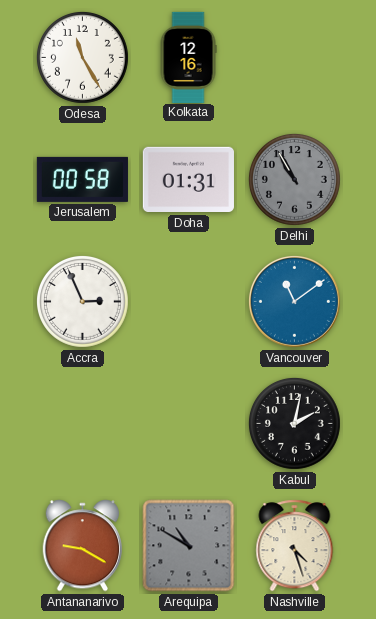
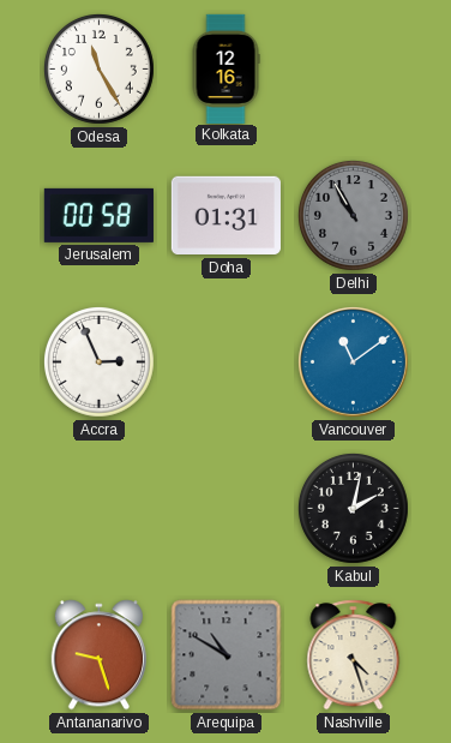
Antananarivo: 9:20 -> 9:27
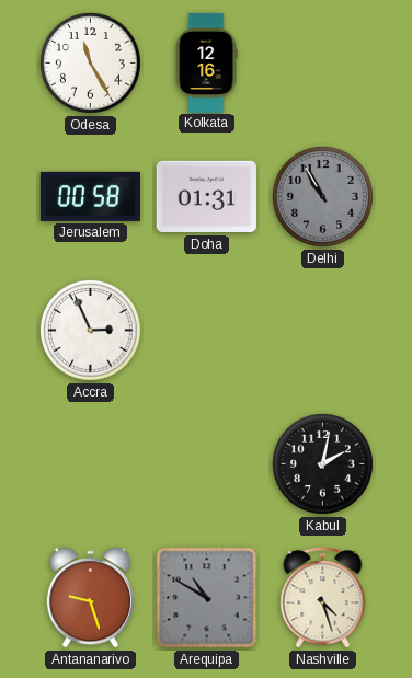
Vancouver: 11:09 -> none
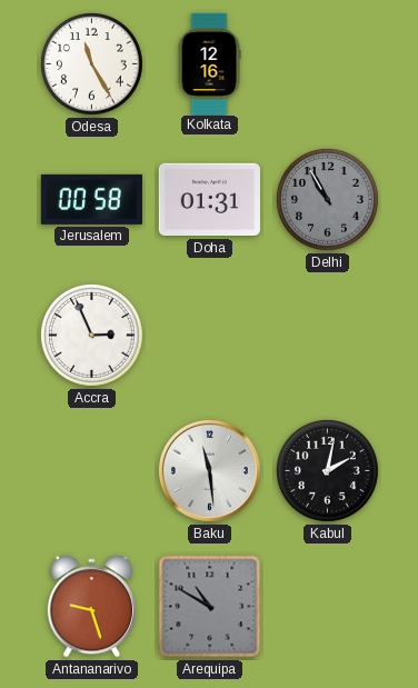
Baku: none -> 11:29
Nashville: 4:27 -> none
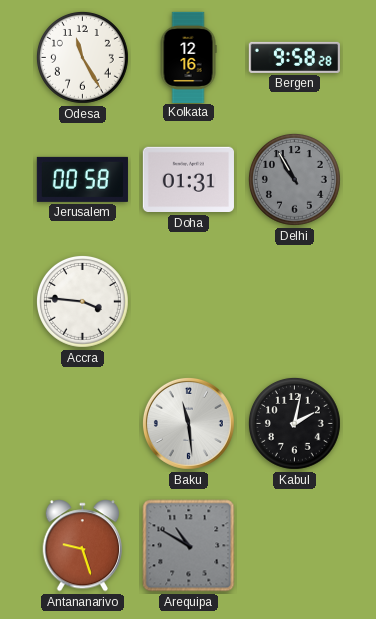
Bergen: none -> 9:58
Accra: 2:56 -> 3:46
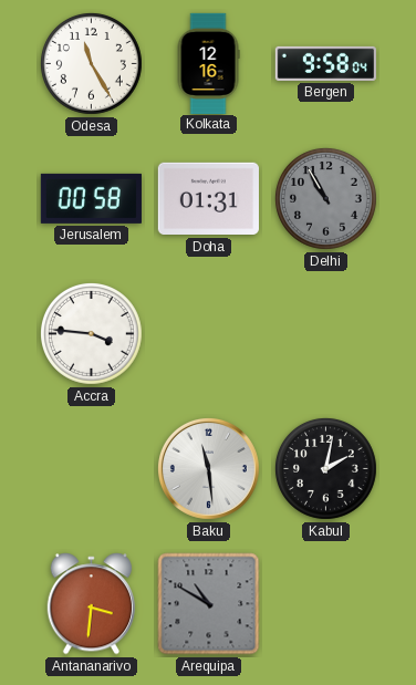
Bergen: 9:58:28 -> 9:58:04
Antananarivo: 9:27 -> 3:31
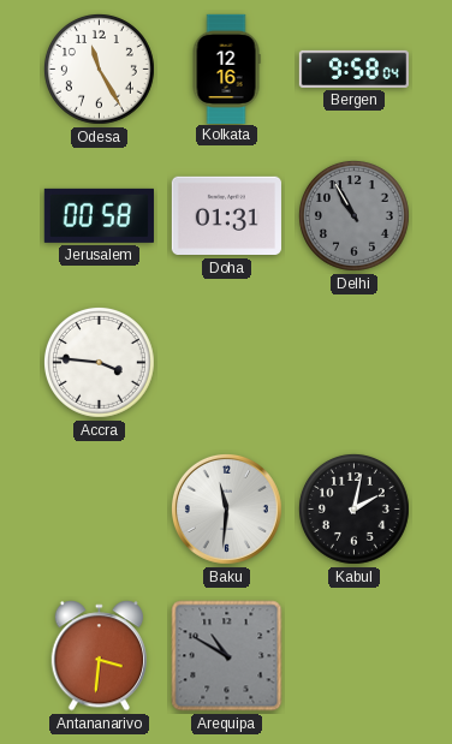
Baku: 11:29 -> 11:31
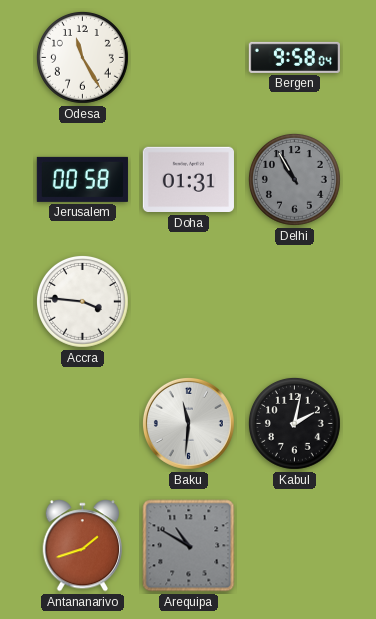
Kolkata: 12:16 -> none
Antananarivo: 3:31 -> 1:42
